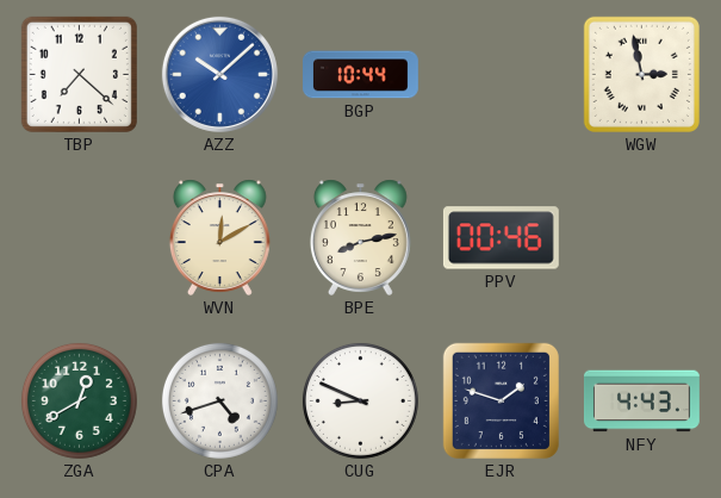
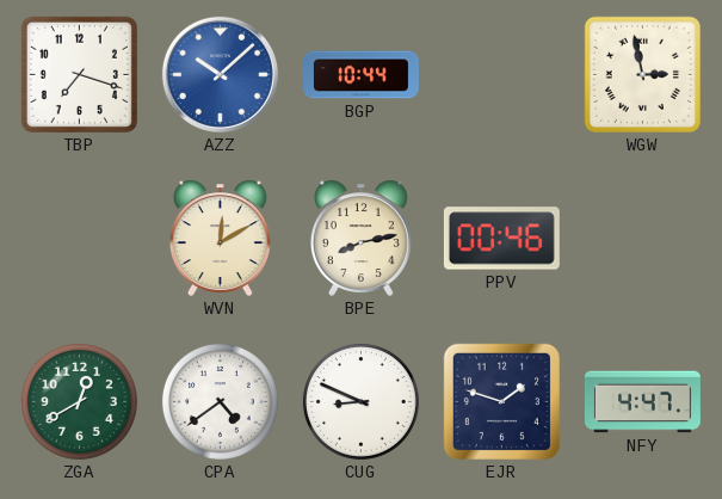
TBP: 7:22 -> 7:18
CPA: 4:42 -> 4:39
NFY: 4:43 -> 4:47
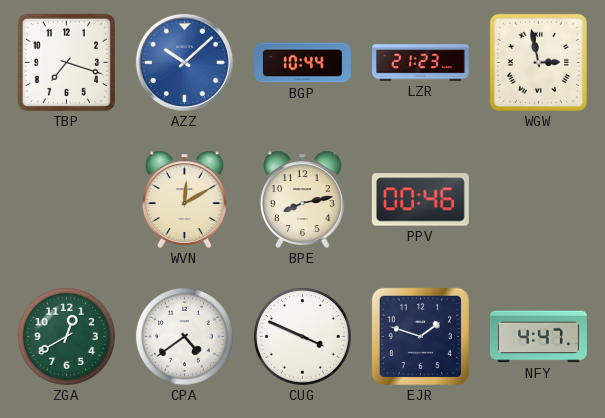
LZR: none -> 21:23
CUG: 8:49 -> 3:49
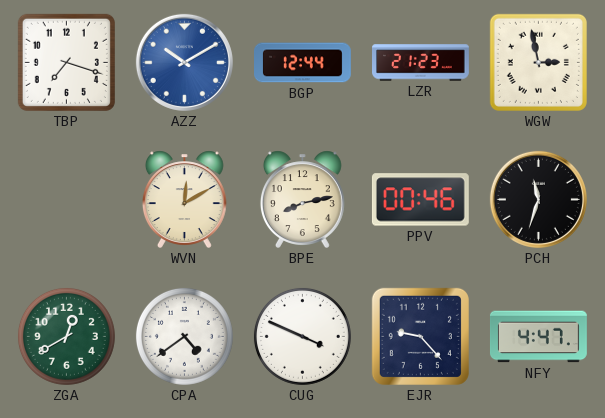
AZZ: 10:08 -> 10:10
BGP: 10:44 -> 12:44
PCH: none -> 11:33
EJR: 1:48 -> 9:23
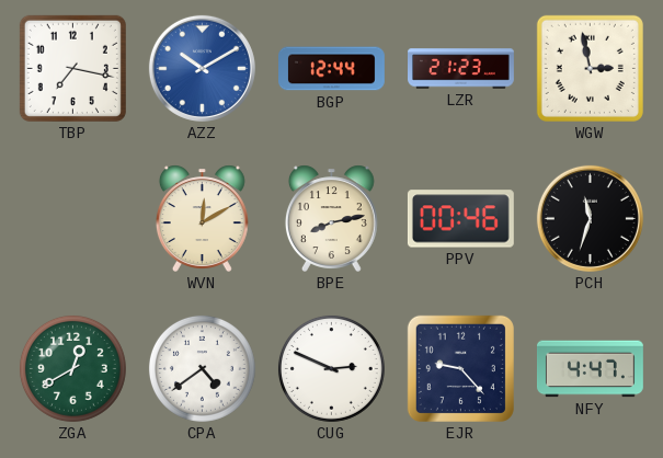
TBP: 7:18 -> 7:17
CUG: 3:49 -> 2:49
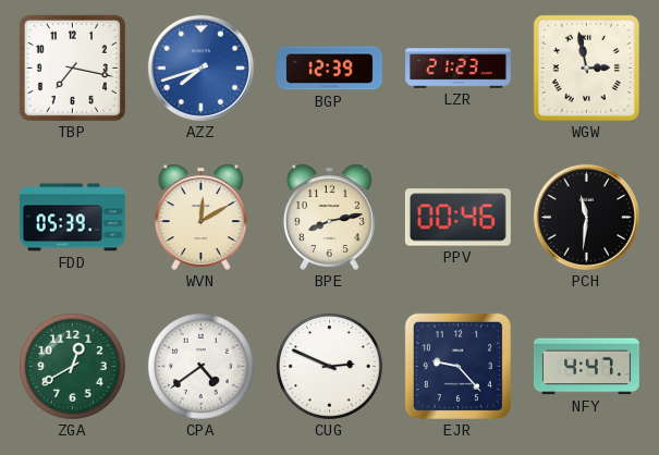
AZZ: 10:10 -> 7:42
BGP: 12:44 -> 12:39
FDD: none -> 05:39
PCH: 11:33 -> 11:31
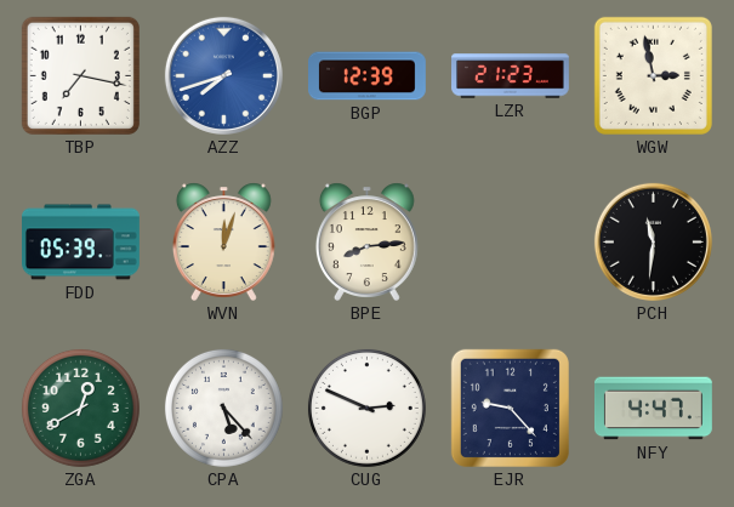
WVN: 12:10 -> 12:03
BPE: 8:13 -> 8:14
PPV: 00:46 -> none
CPA: 4:39 -> 5:23
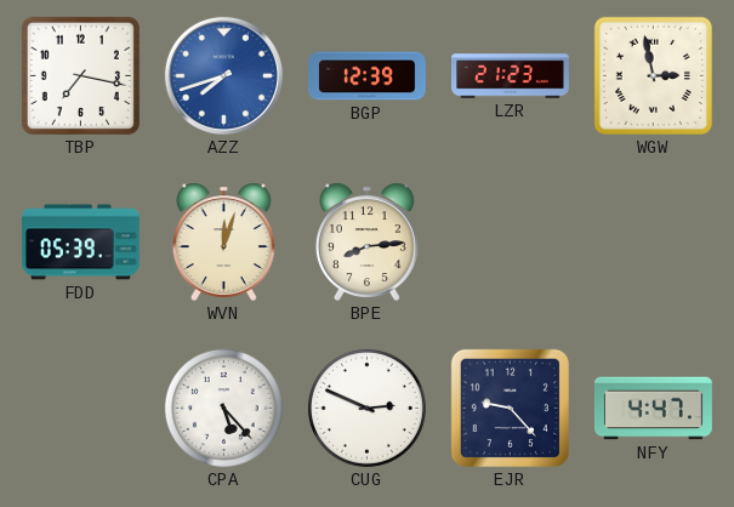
PCH: 11:31 -> none
ZGA: 12:40 -> none
